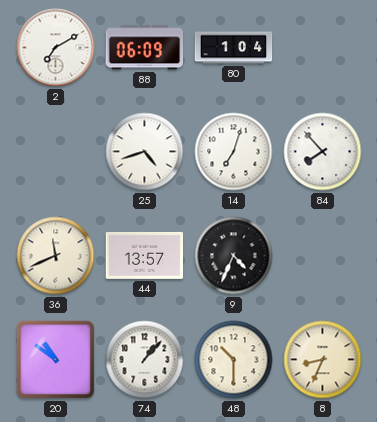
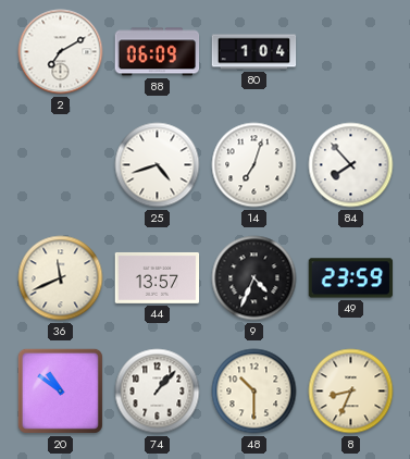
49: none -> 23:59
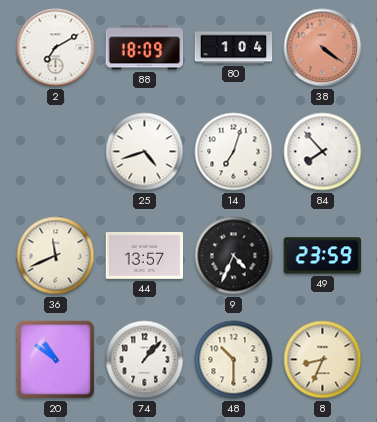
88: 06:09 -> 18:09
38: none -> 4:21
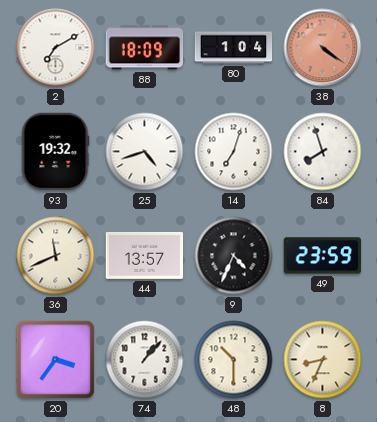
93: none -> 19:32
84: 7:53 -> 7:57
20: 10:51 -> 3:36
